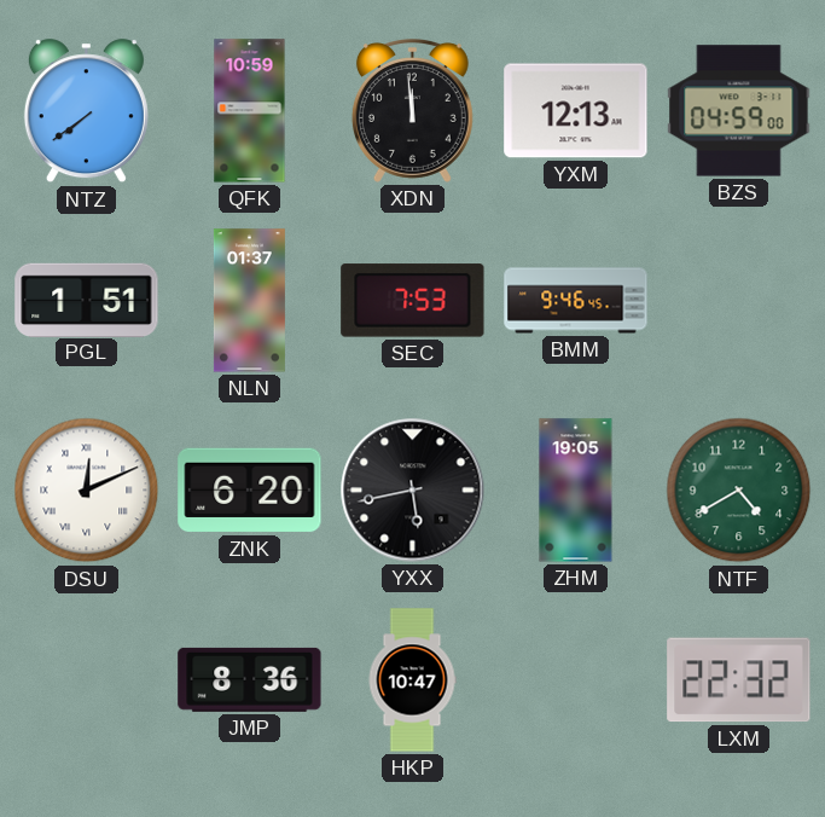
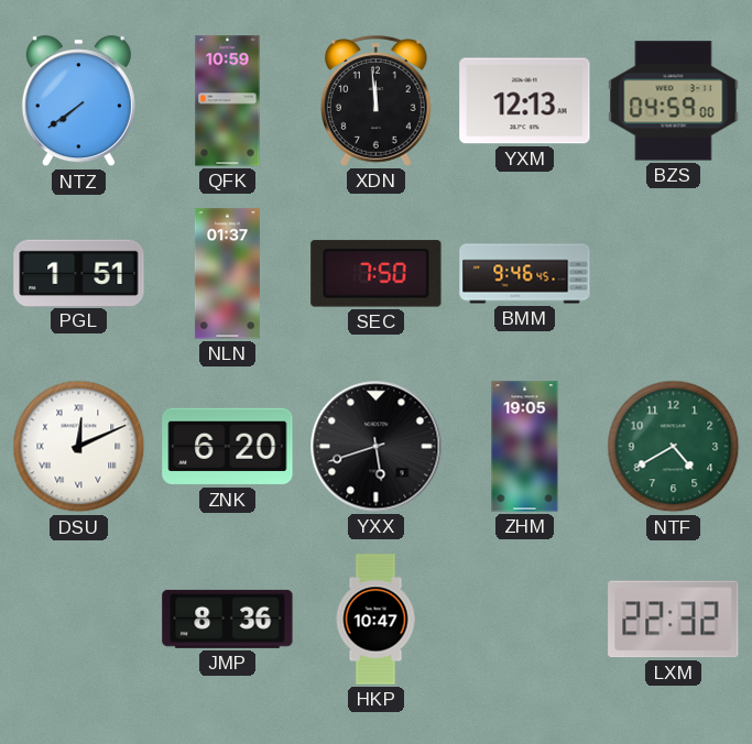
SEC: 7:53 -> 7:50
YXX: 5:43 -> 5:42
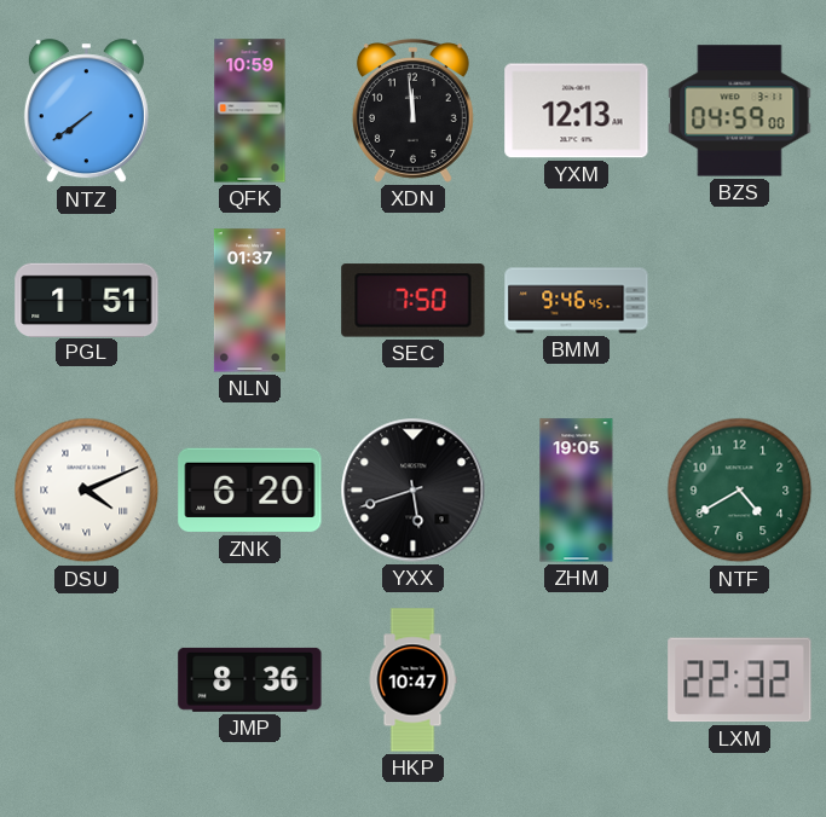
DSU: 12:11 -> 4:11
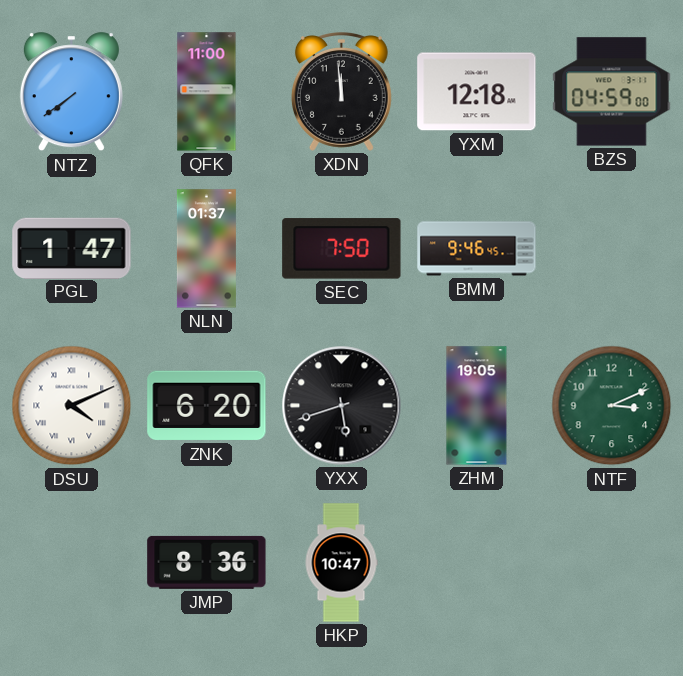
QFK: 10:59 -> 11:00
YXM: 12:13 -> 12:18
PGL: 1:51 -> 1:47
NTF: 4:40 -> 3:11
LXM: 22:32 -> none
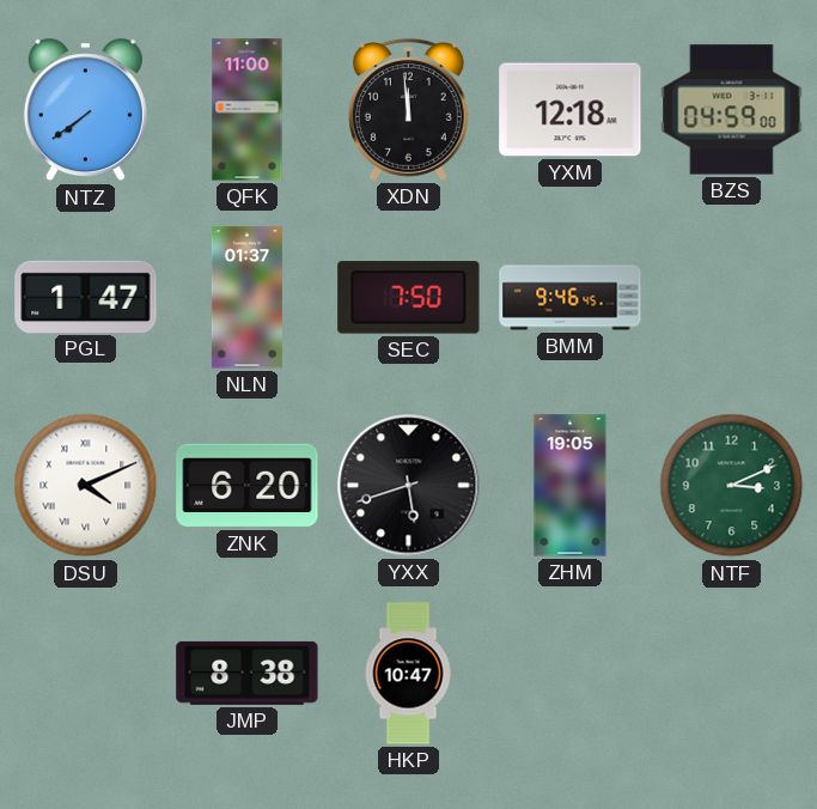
JMP: 8:36 -> 8:38
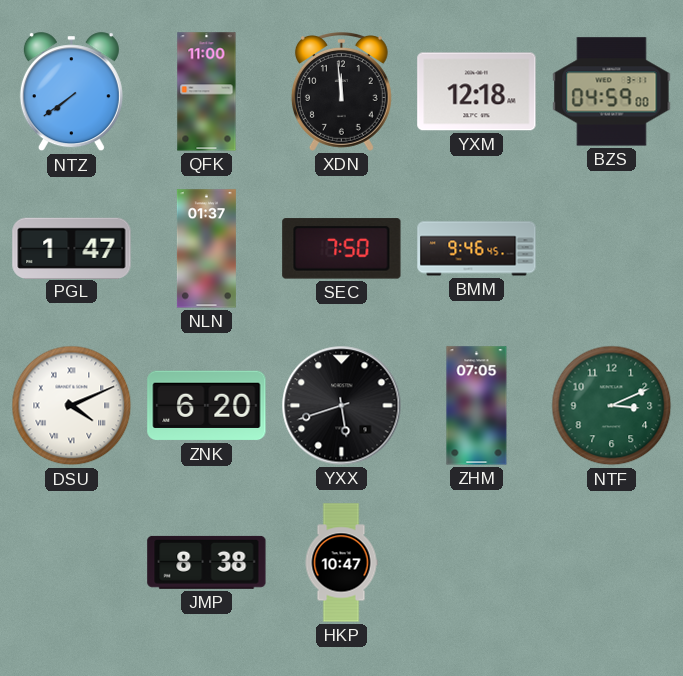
ZHM: 19:05 -> 07:05
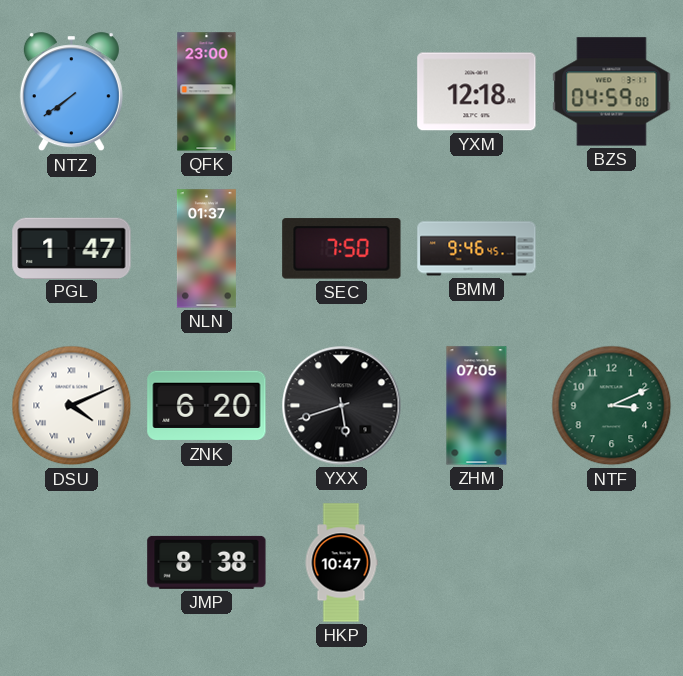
QFK: 11:00 -> 23:00
XDN: 11:59 -> none
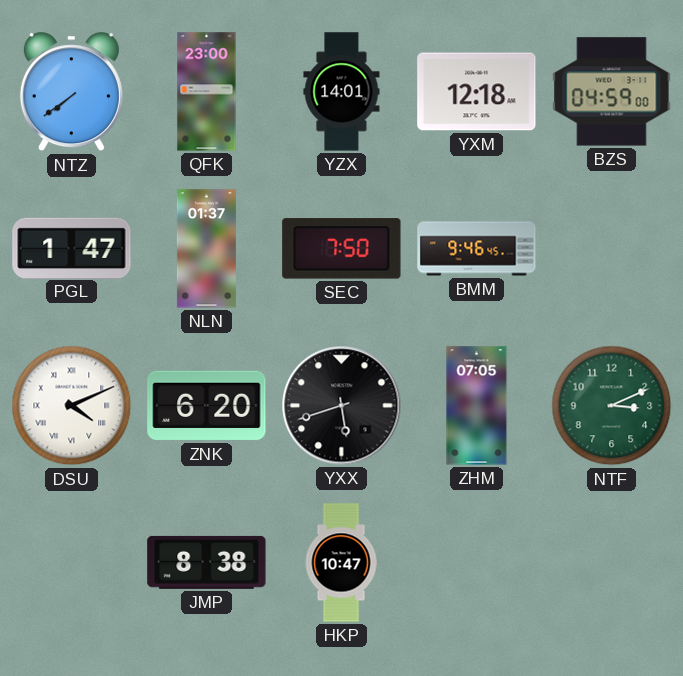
YZX: none -> 14:01
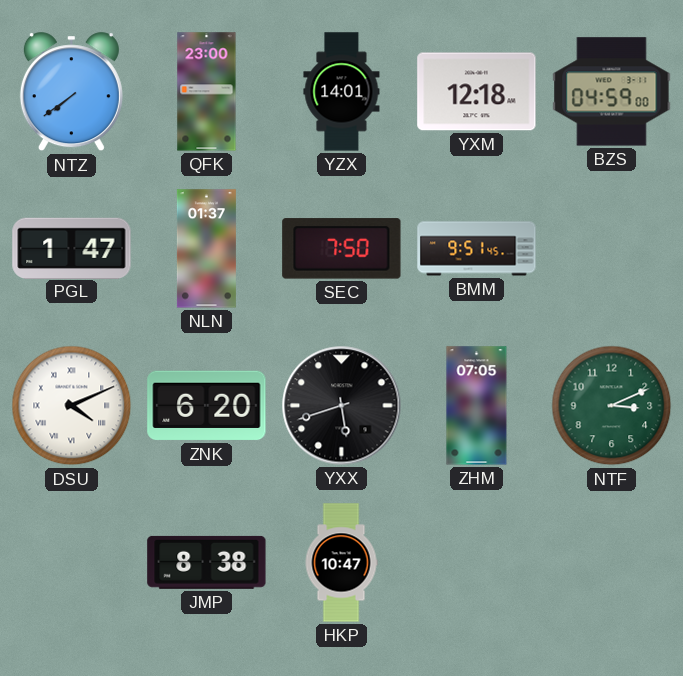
BMM: 9:46 -> 9:51
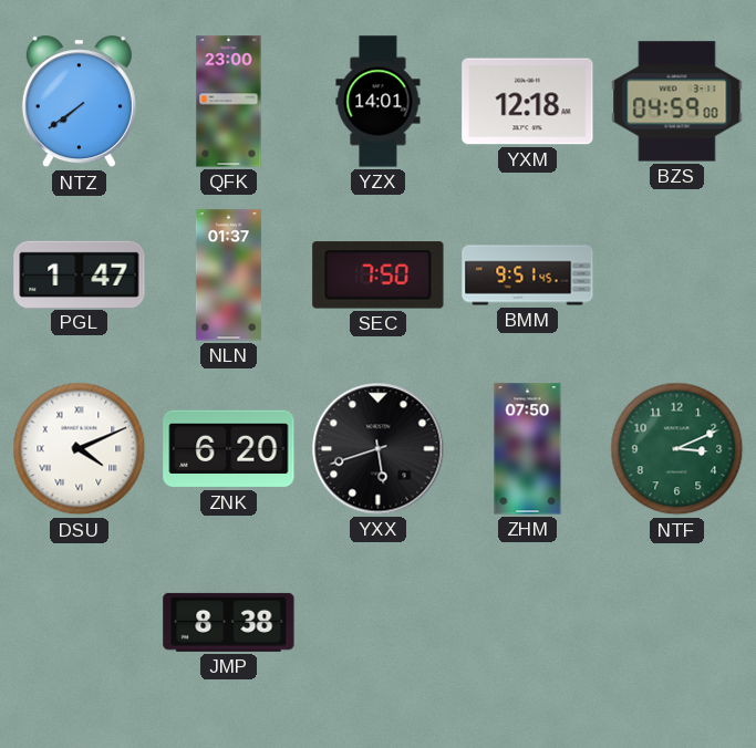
ZHM: 07:05 -> 07:50
HKP: 10:47 -> none
